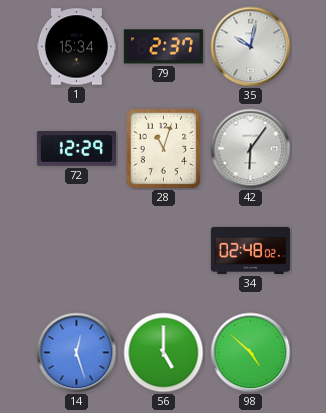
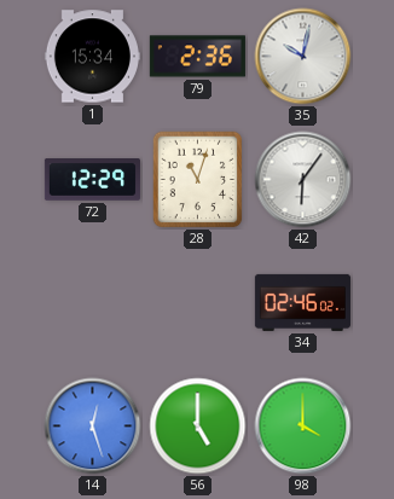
79: 2:37 -> 2:36
34: 02:48 -> 02:46
98: 4:52 -> 4:00
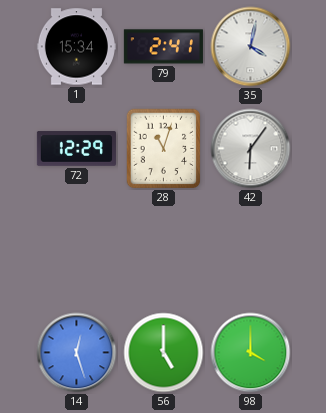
79: 2:36 -> 2:41
35: 10:02 -> 4:02
34: 02:46 -> none
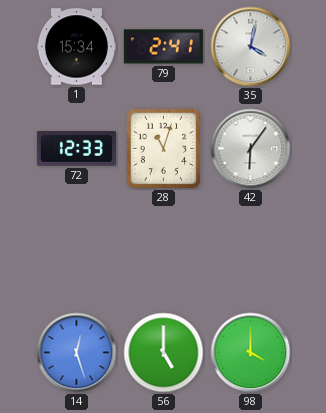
72: 12:29 -> 12:33
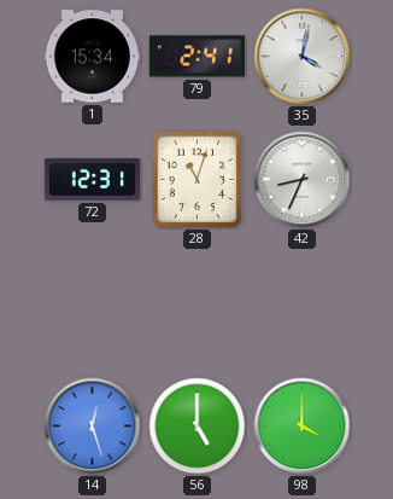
72: 12:33 -> 12:31
42: 6:06 -> 8:34
